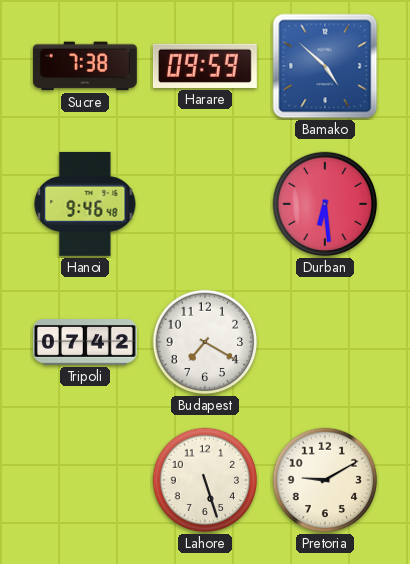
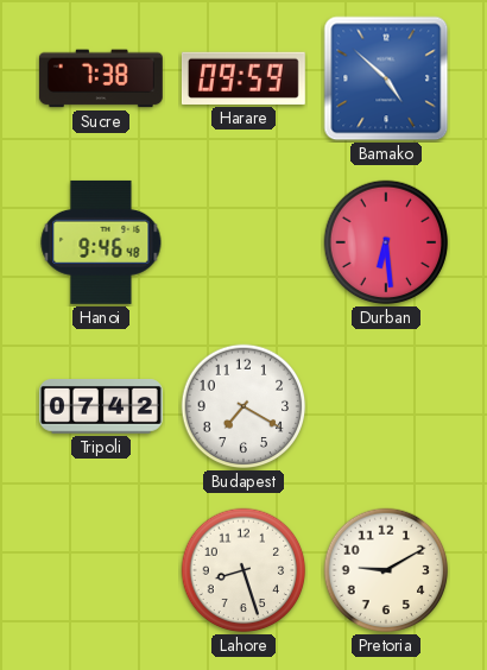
Lahore: 5:27 -> 8:27
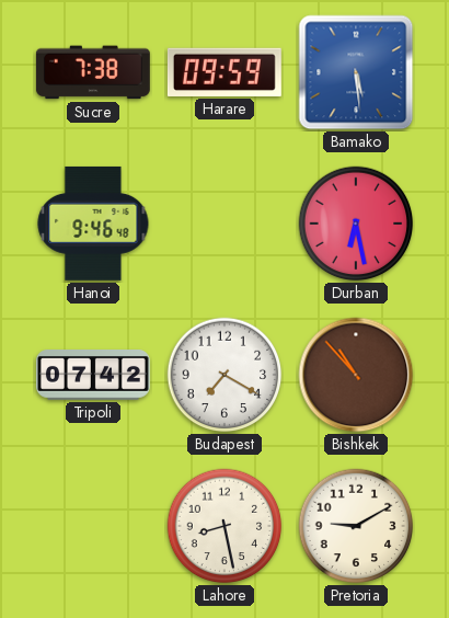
Bamako: 4:52 -> 5:29
Durban: 6:29 -> 6:28
Bishkek: none -> 10:53
Lahore: 8:27 -> 8:28
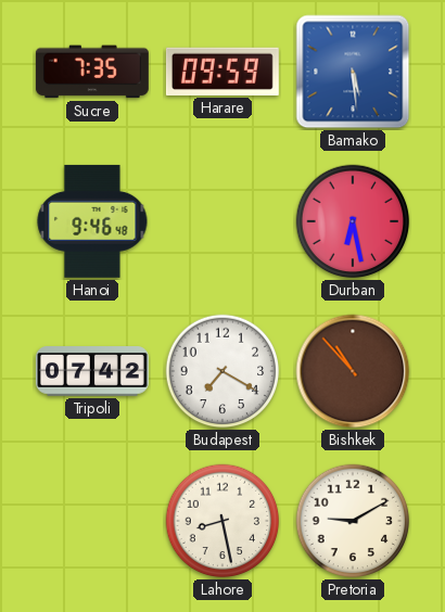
Sucre: 7:38 -> 7:35
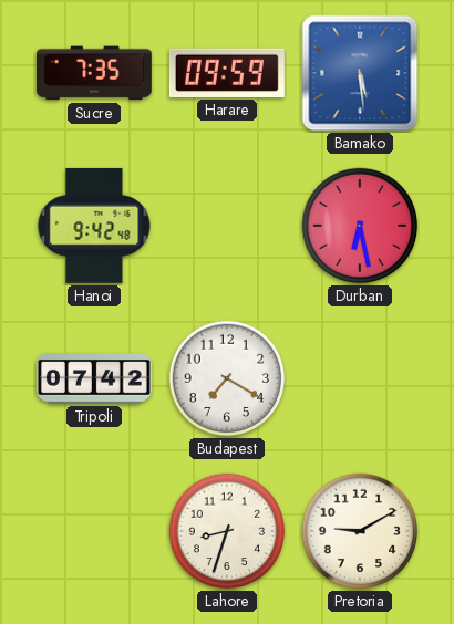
Hanoi: 9:46 -> 9:42
Bishkek: 10:53 -> none
Lahore: 8:28 -> 8:33
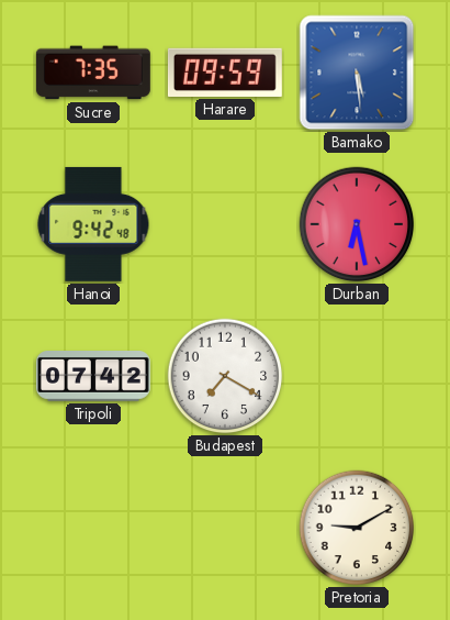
Lahore: 8:33 -> none
